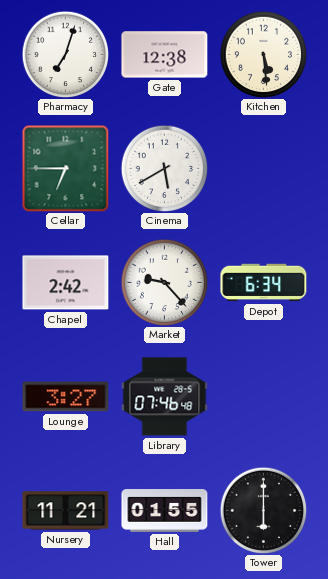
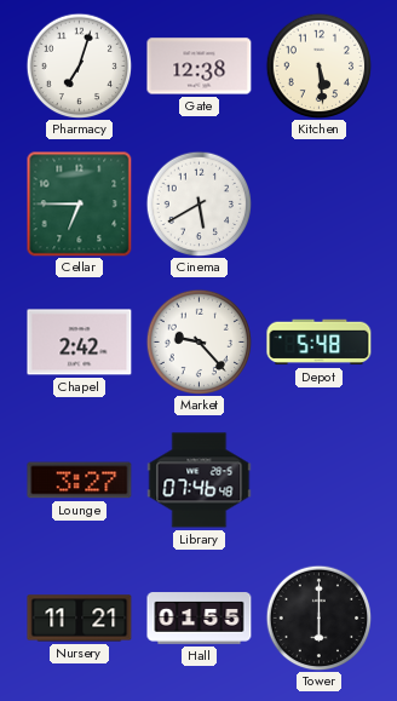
Depot: 6:34 -> 5:48
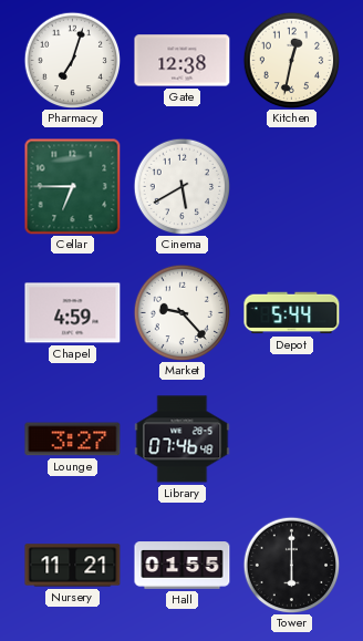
Kitchen: 5:29 -> 12:32
Chapel: 2:42 -> 4:59
Depot: 5:48 -> 5:44
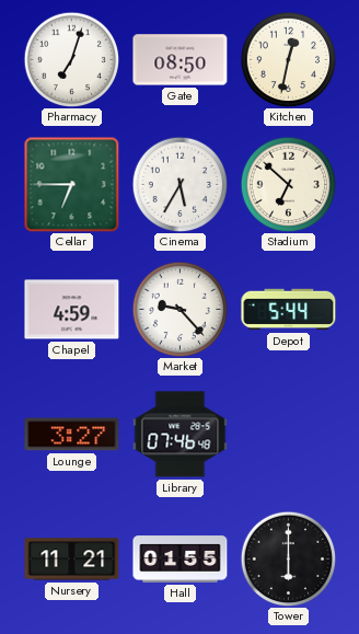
Gate: 12:38 -> 08:50
Cinema: 5:40 -> 5:35
Stadium: none -> 6:52
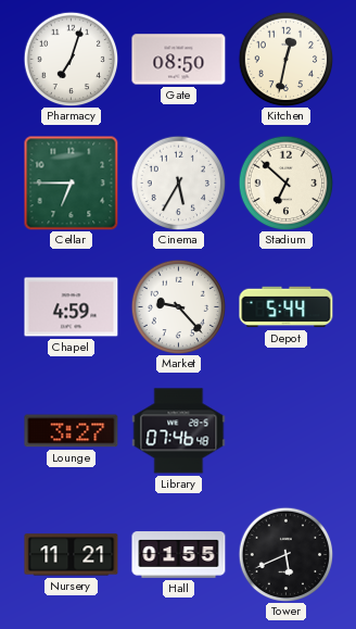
Tower: 6:00 -> 5:41
